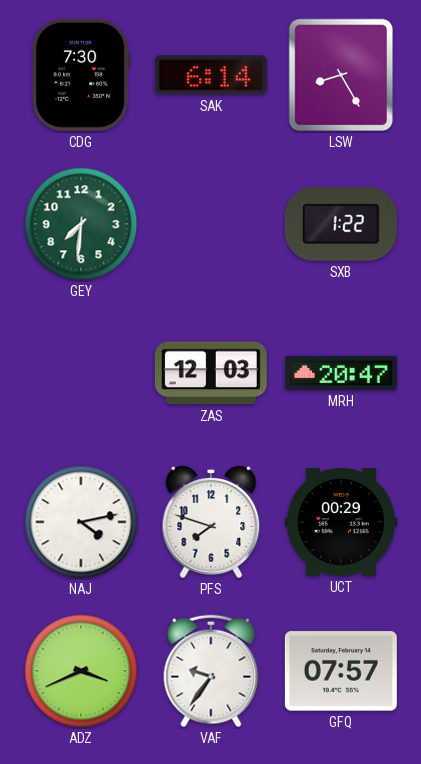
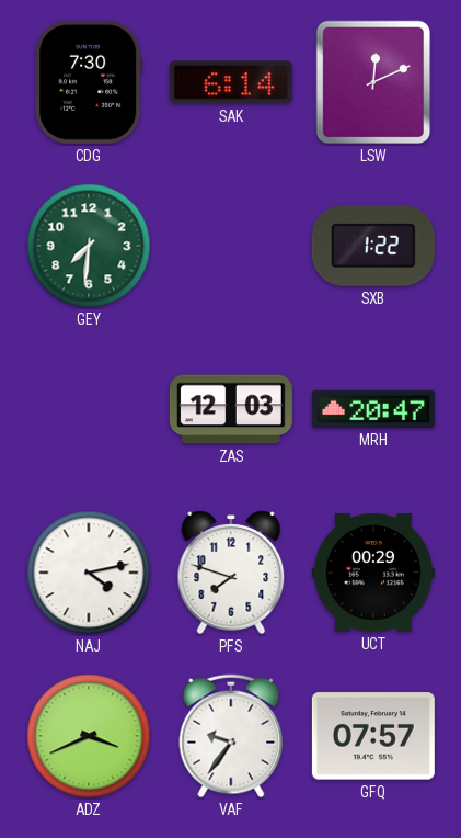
LSW: 8:25 -> 12:11
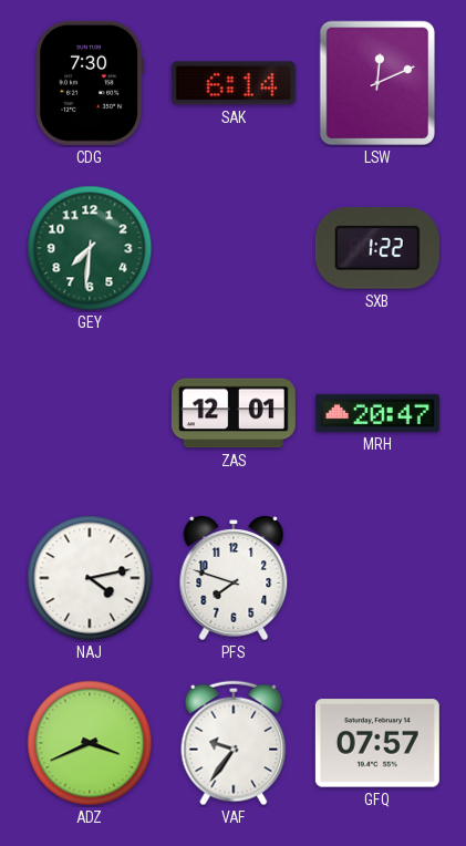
ZAS: 12:03 -> 12:01
UCT: 00:29 -> none
